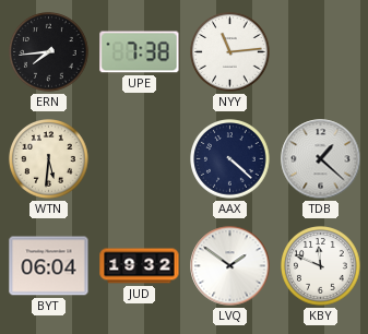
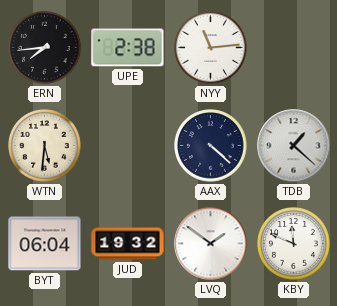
UPE: 7:38 -> 2:38
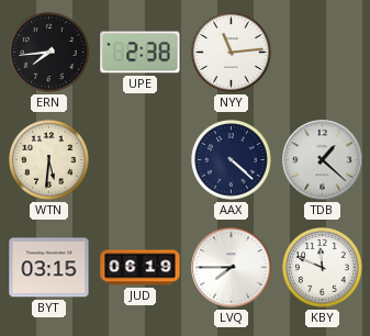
BYT: 06:04 -> 03:15
JUD: 19:32 -> 06:19
LVQ: 1:51 -> 7:45
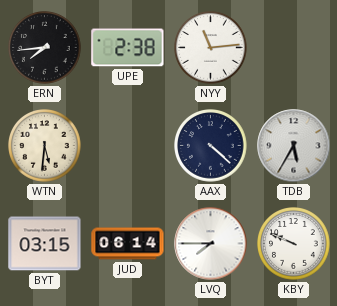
TDB: 1:22 -> 5:35
JUD: 06:19 -> 06:14
KBY: 11:49 -> 9:49
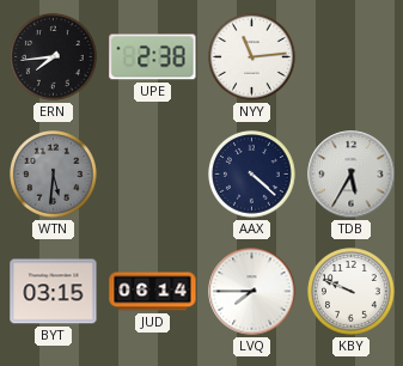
WTN dial: cream -> grey
